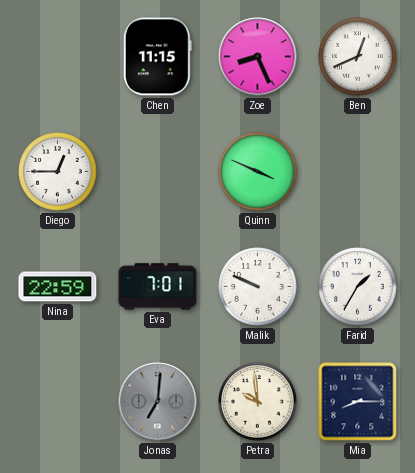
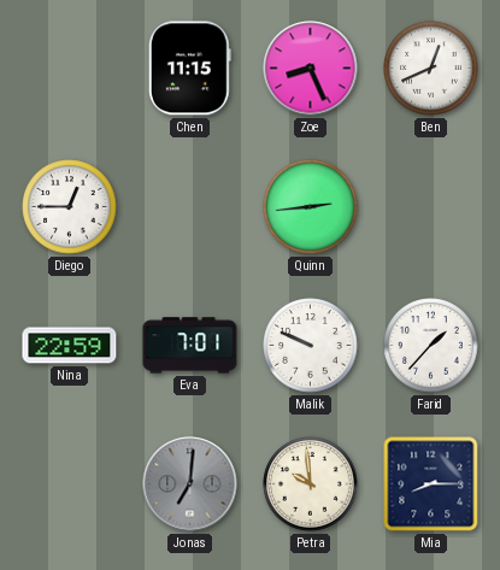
Quinn: 3:49 -> 2:44
Farid: 1:35 -> 1:37
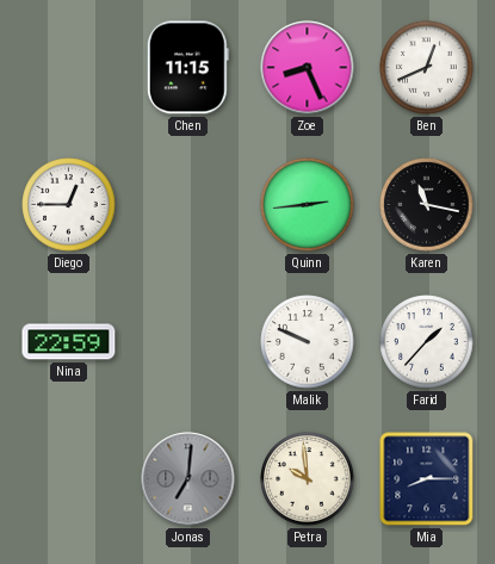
Karen: none -> 11:17
Eva: 7:01 -> none
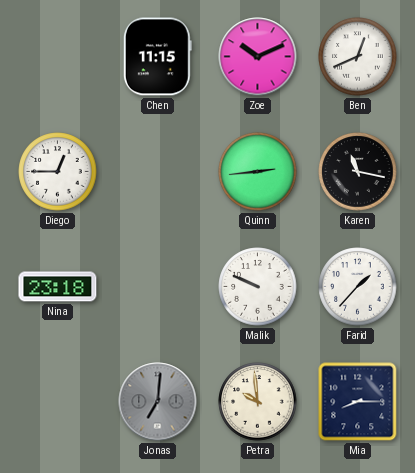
Zoe: 8:26 -> 10:11
Nina: 22:59 -> 23:18
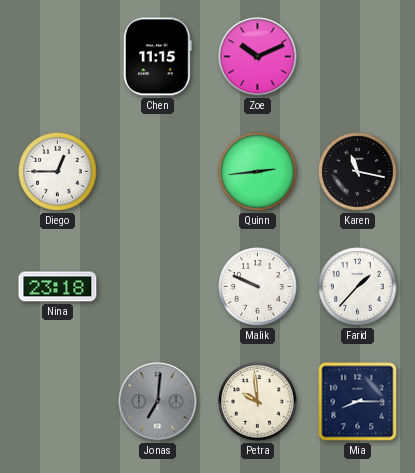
Ben: 12:41 -> none
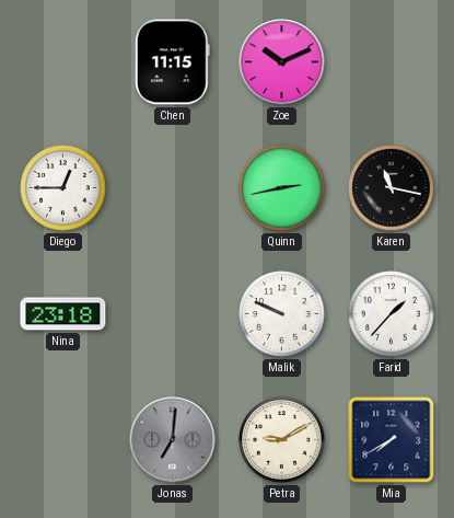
Quinn: 2:44 -> 2:43
Petra: 9:59 -> 9:10
Mia: 8:15 -> 7:40
